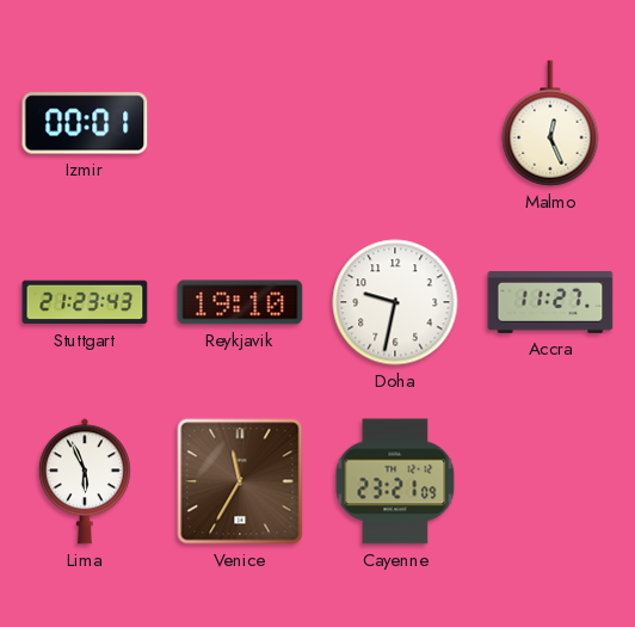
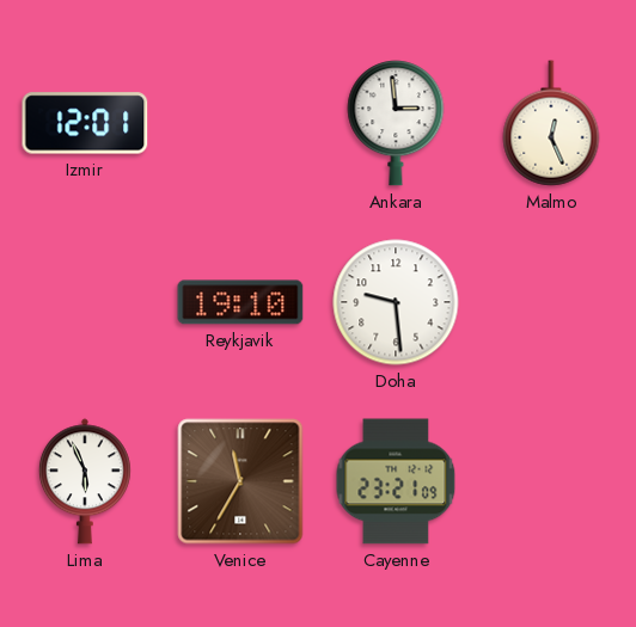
Izmir: 00:01 -> 12:01
Ankara: none -> 2:59
Stuttgart: 21:23 -> none
Doha: 9:32 -> 9:29
Accra: 11:27 -> none
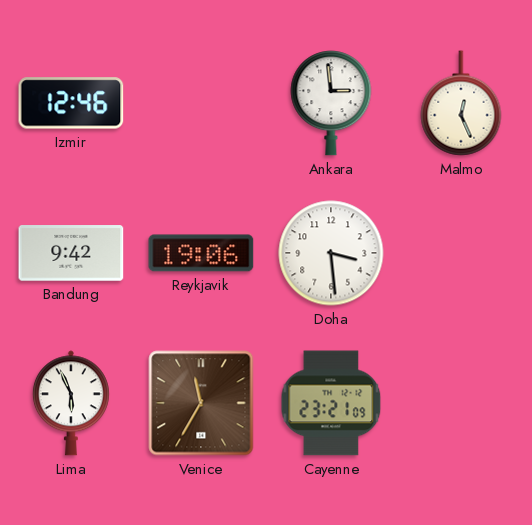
Izmir: 12:01 -> 12:46
Bandung: none -> 9:42
Reykjavik: 19:10 -> 19:06
Doha: 9:29 -> 3:29
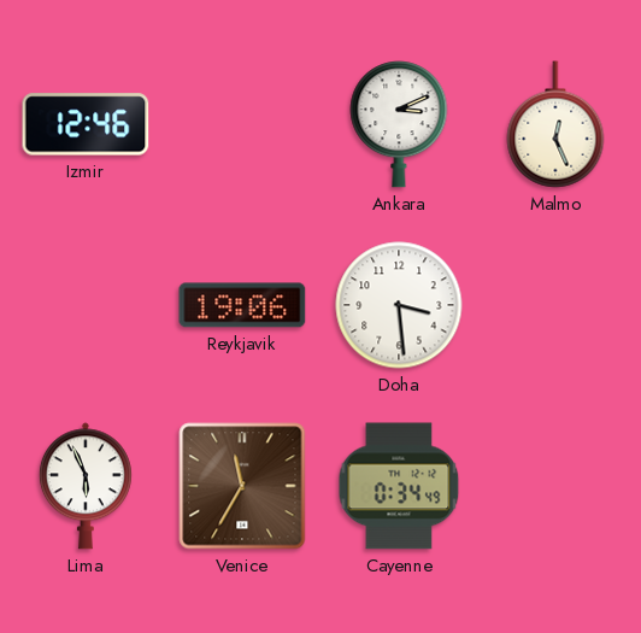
Ankara: 2:59 -> 3:11
Bandung: 9:42 -> none
Cayenne: 23:21 -> 0:34
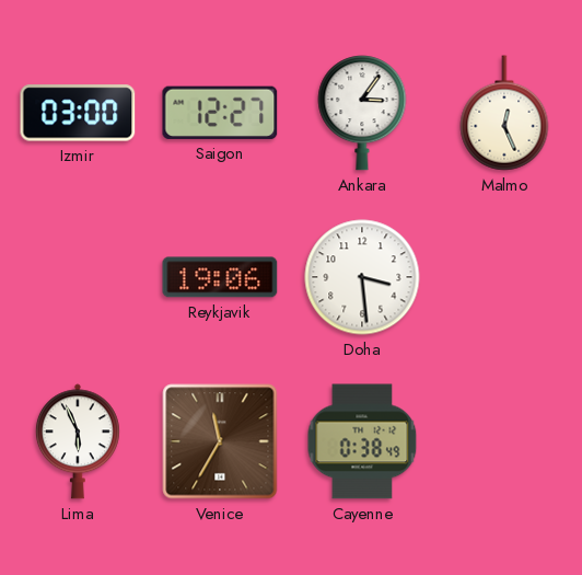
Izmir: 12:46 -> 03:00
Saigon: none -> 12:27
Ankara: 3:11 -> 3:06
Cayenne: 0:34 -> 0:38
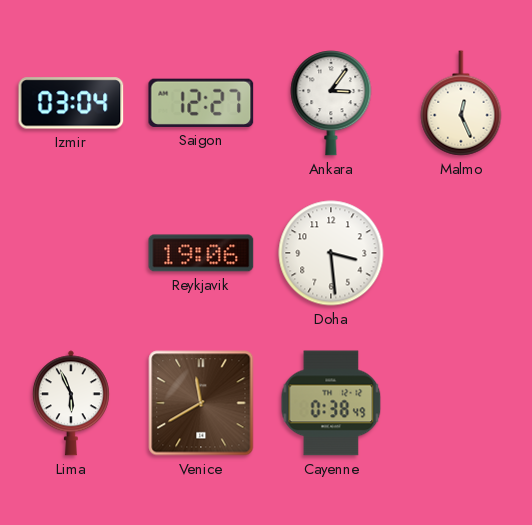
Izmir: 03:00 -> 03:04
Venice: 11:35 -> 11:40
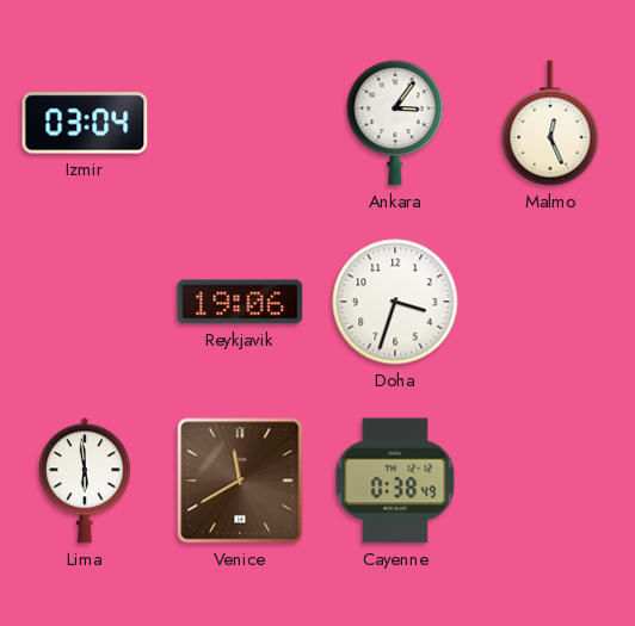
Saigon: 12:27 -> none
Doha: 3:29 -> 3:33
Lima: 5:56 -> 5:59
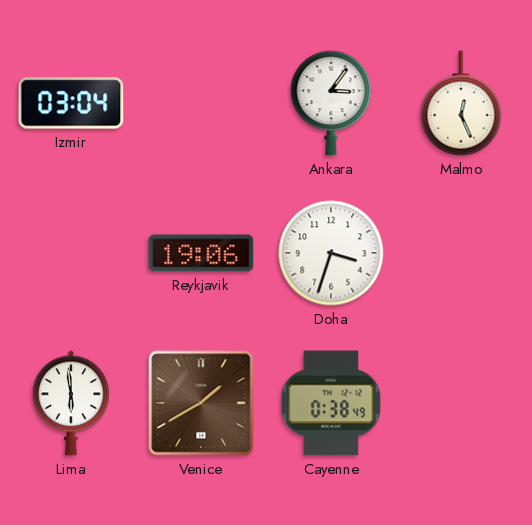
Venice: 11:40 -> 1:40
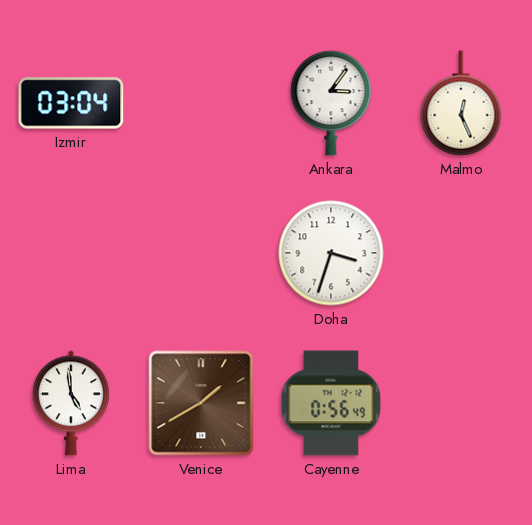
Reykjavik: 19:06 -> none
Lima: 5:59 -> 4:59
Cayenne: 0:38 -> 0:56
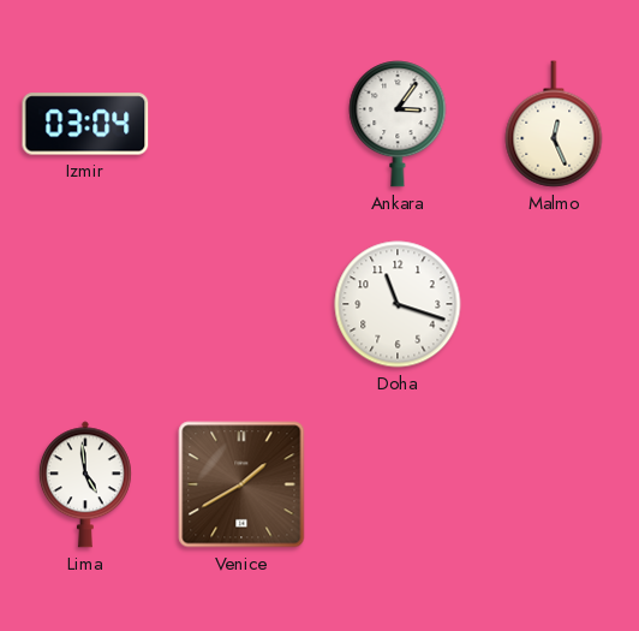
Doha: 3:33 -> 11:18
Cayenne: 0:56 -> none
